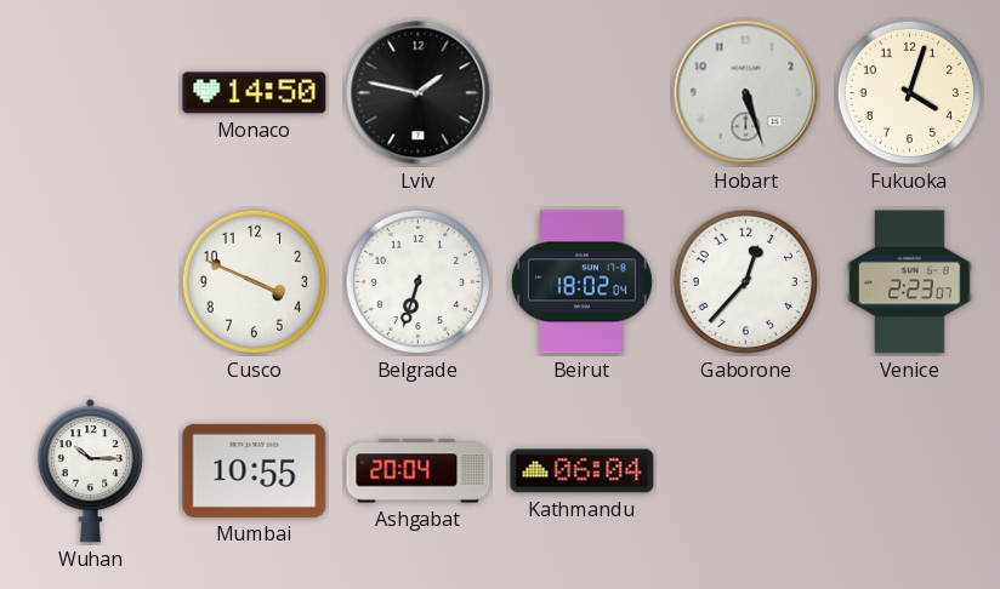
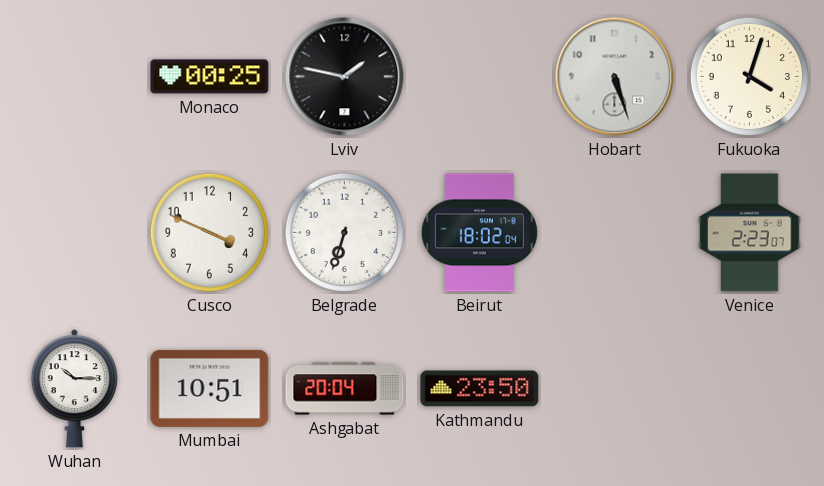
Monaco: 14:50 -> 00:25
Gaborone: 12:37 -> none
Mumbai: 10:55 -> 10:51
Kathmandu: 06:04 -> 23:50
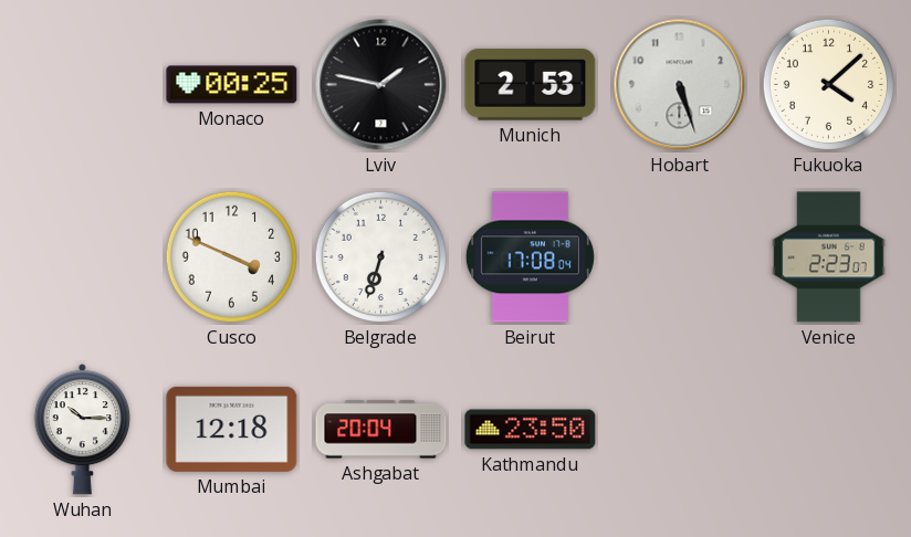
Munich: none -> 2:53
Fukuoka: 4:03 -> 4:08
Beirut: 18:02 -> 17:08
Mumbai: 10:51 -> 12:18
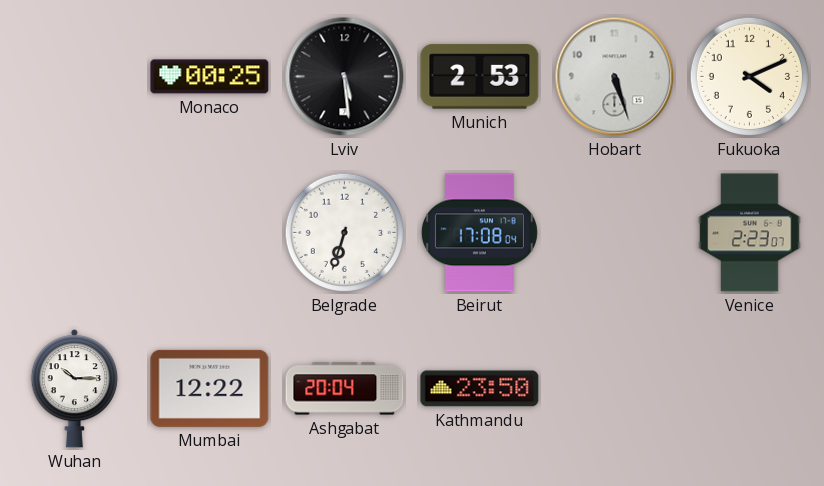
Lviv: 1:47 -> 5:29
Fukuoka: 4:08 -> 4:11
Cusco: 3:49 -> none
Mumbai: 12:18 -> 12:22
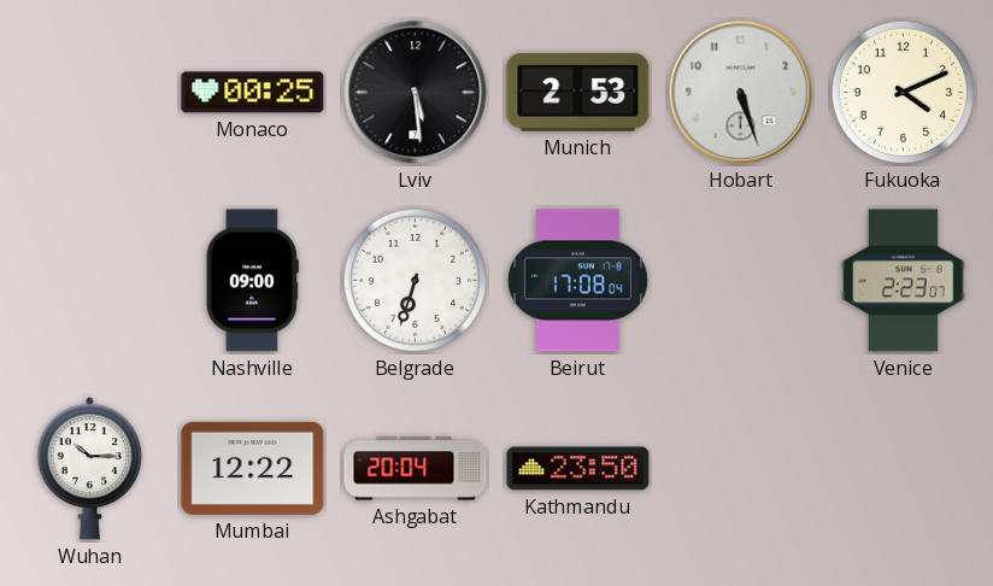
Nashville: none -> 09:00
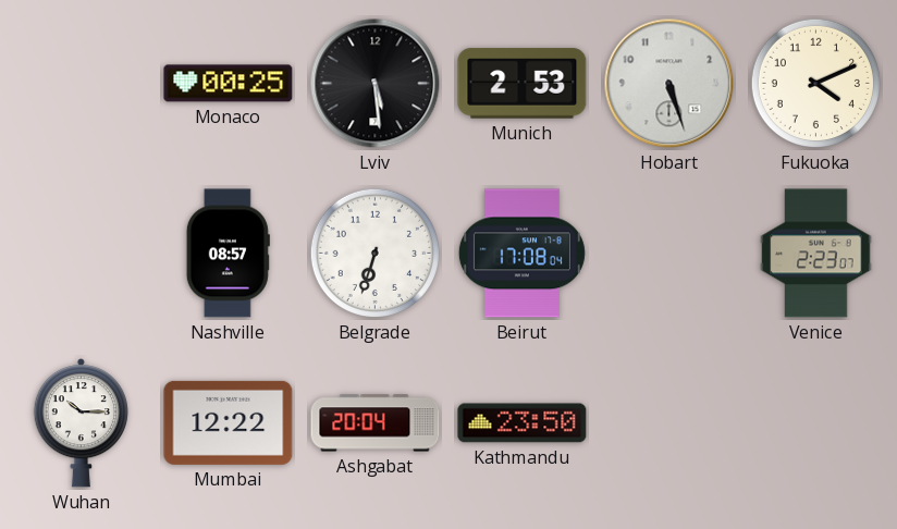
Nashville: 09:00 -> 08:57
